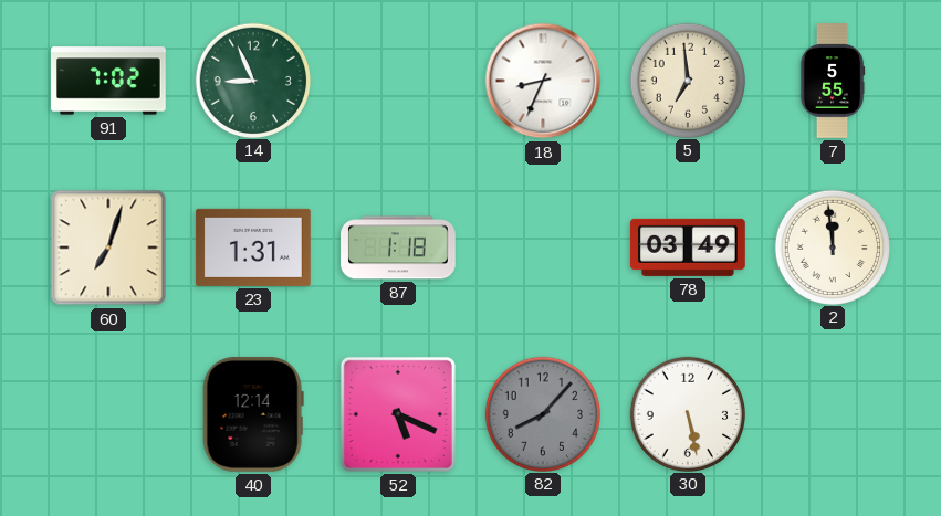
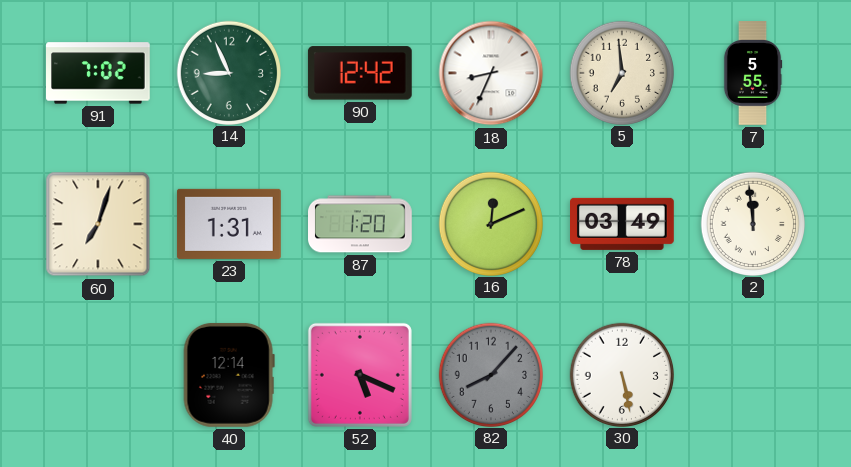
90: none -> 12:42
87: 1:18 -> 1:20
16: none -> 12:11
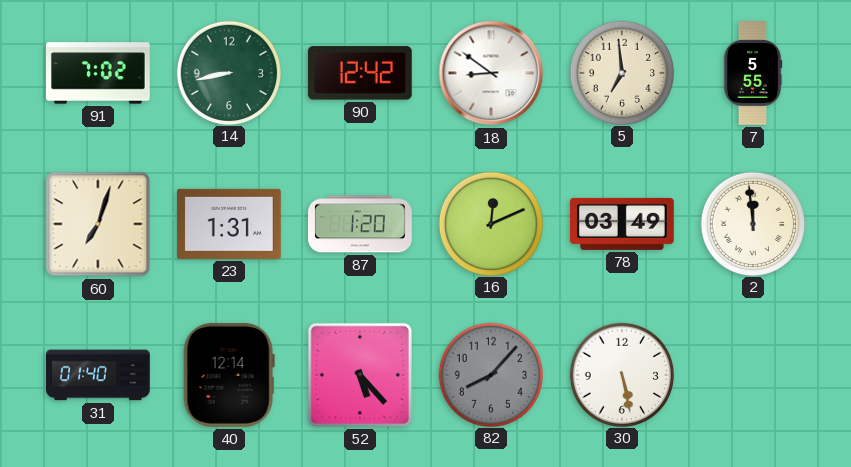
14: 8:56 -> 8:43
18: 8:34 -> 8:51
31: none -> 01:40
52: 5:19 -> 5:23
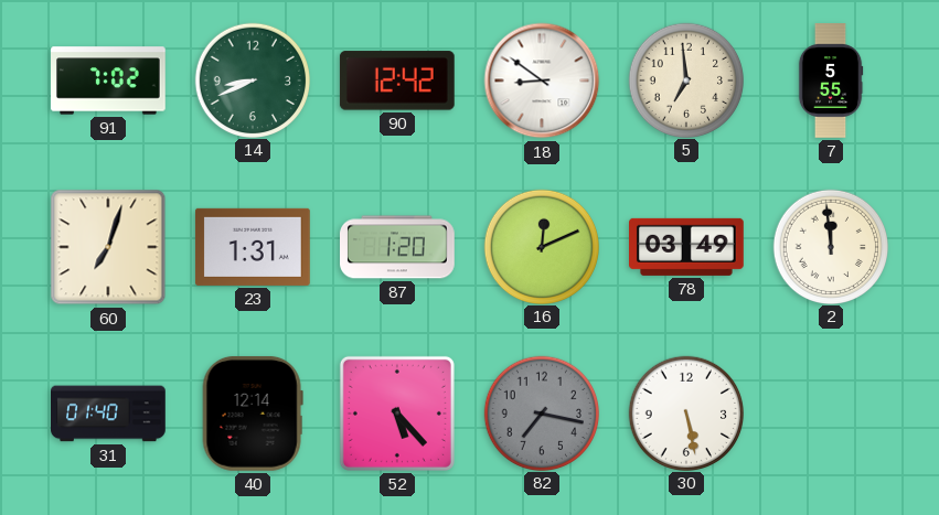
14: 8:43 -> 8:41
82: 8:07 -> 7:17
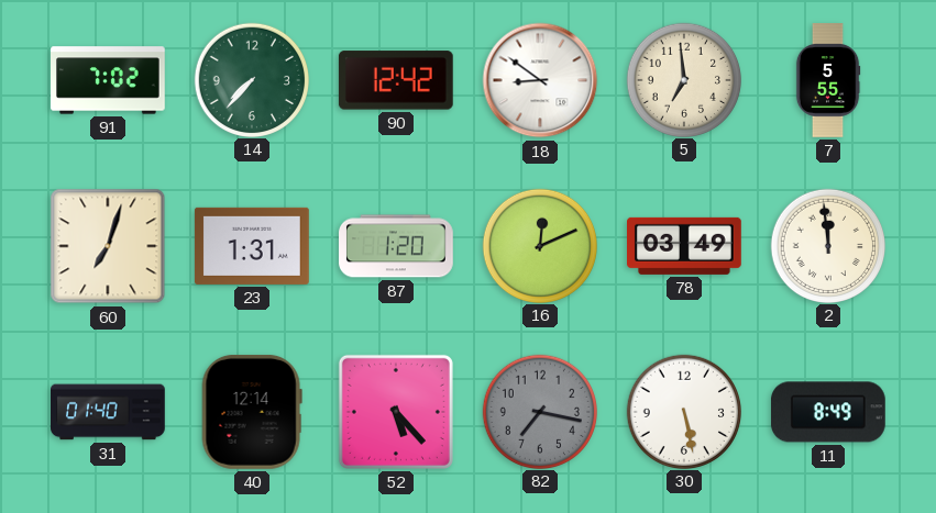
14: 8:41 -> 7:37
11: none -> 8:49
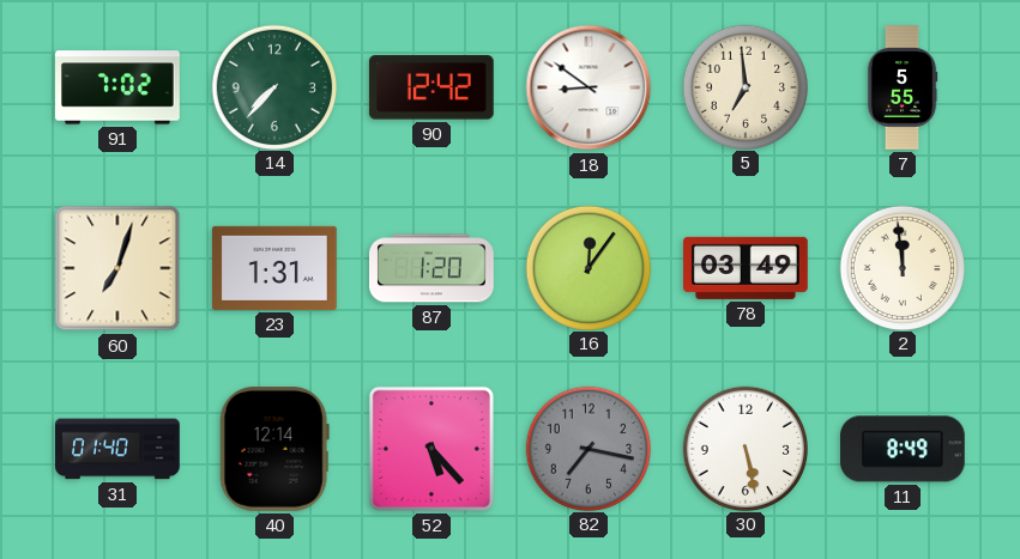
16: 12:11 -> 12:06
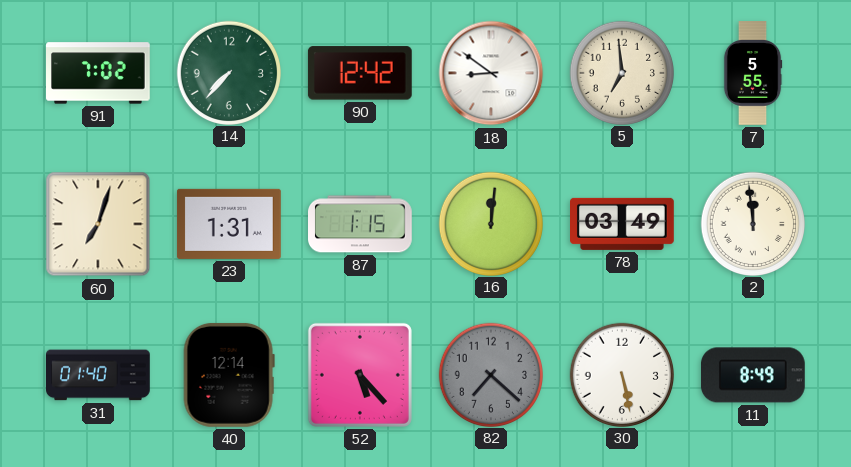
87: 1:20 -> 1:15
16: 12:06 -> 12:01
82: 7:17 -> 7:22
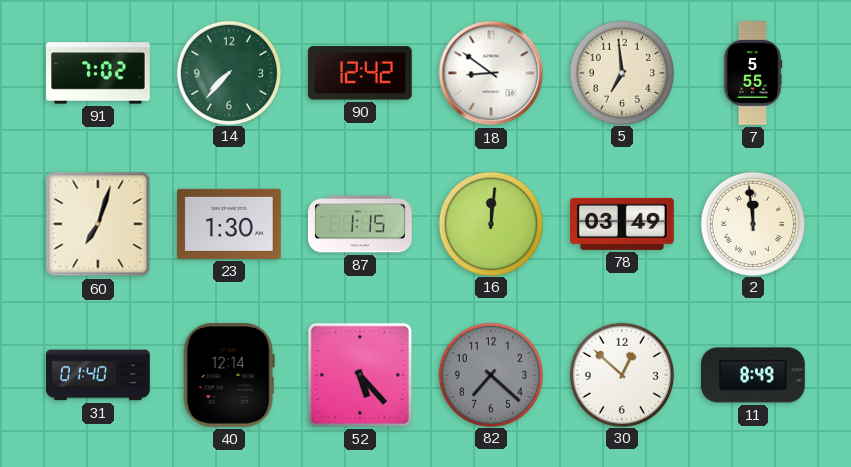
23: 1:31 -> 1:30
30: 5:28 -> 12:52
